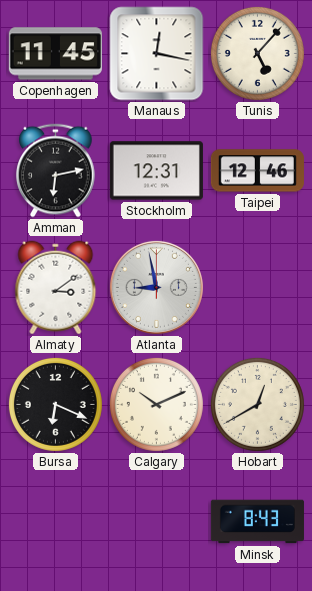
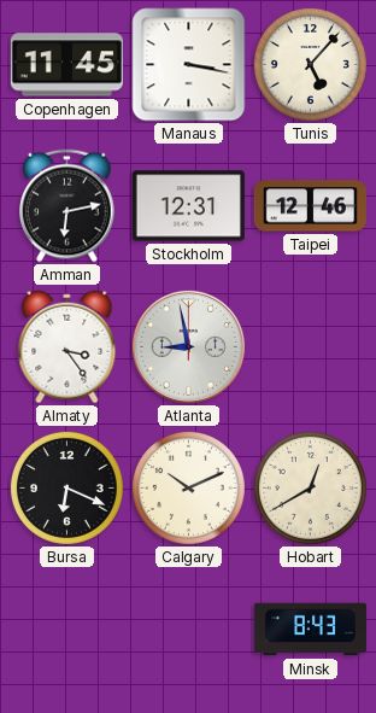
Manaus: 12:17 -> 3:17
Almaty: 3:09 -> 3:24
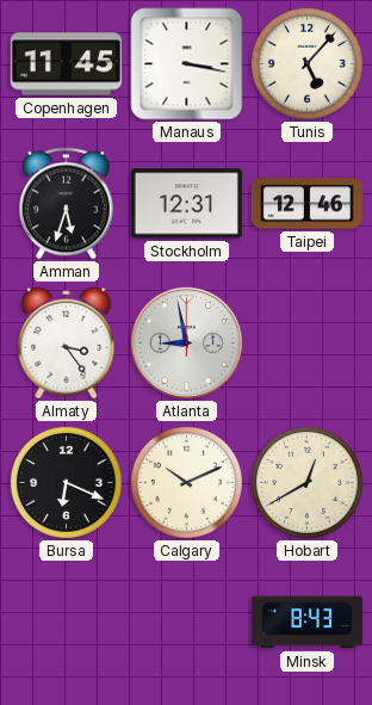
Amman: 6:13 -> 5:33
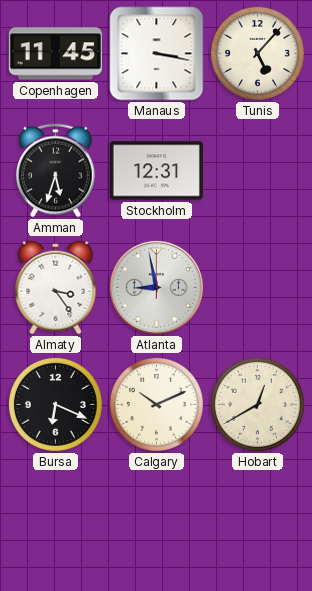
Taipei: 12:46 -> none
Minsk: 8:43 -> none
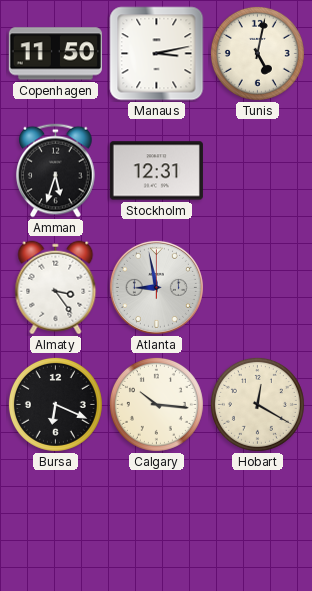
Copenhagen: 11:45 -> 11:50
Manaus: 3:17 -> 3:13
Tunis: 5:07 -> 5:02
Calgary: 10:11 -> 10:16
Hobart: 12:40 -> 12:20
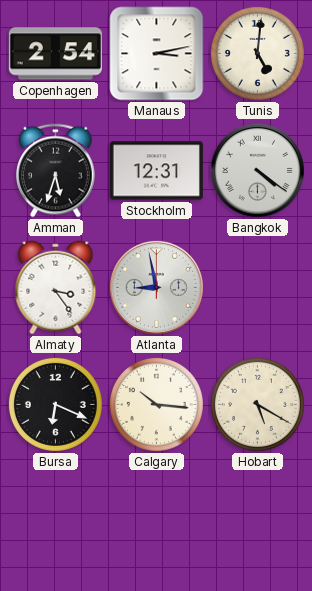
Copenhagen: 11:50 -> 2:54
Tunis: 5:02 -> 5:01
Bangkok: none -> 4:21
Hobart: 12:20 -> 5:20
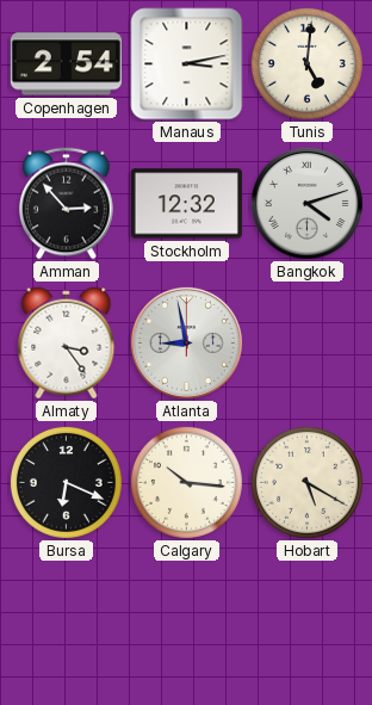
Amman: 5:33 -> 2:53
Stockholm: 12:31 -> 12:32
Bangkok: 4:21 -> 4:12
